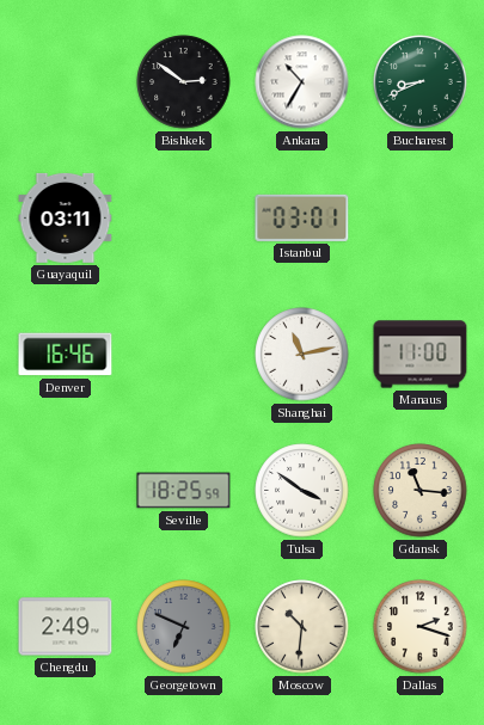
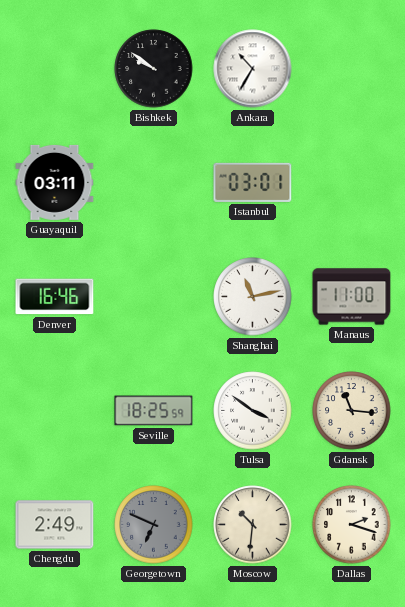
Bishkek: 2:51 -> 9:51
Bucharest: 8:41 -> none
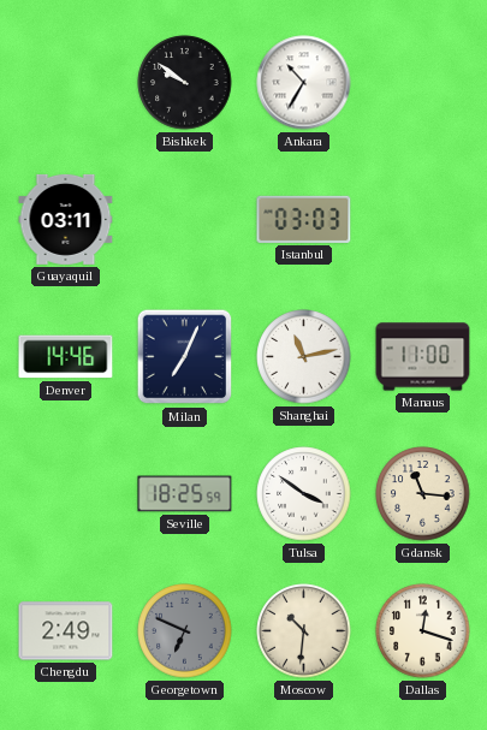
Istanbul: 03:01 -> 03:03
Denver: 16:46 -> 14:46
Milan: none -> 7:04
Dallas: 2:18 -> 12:18
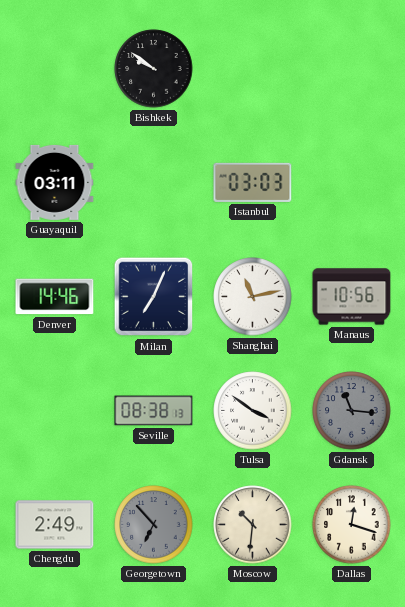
Ankara: 10:35 -> none
Manaus: 11:00 -> 10:56
Seville: 18:25 -> 08:38
Gdansk dial: cream -> grey
Georgetown: 6:49 -> 6:53
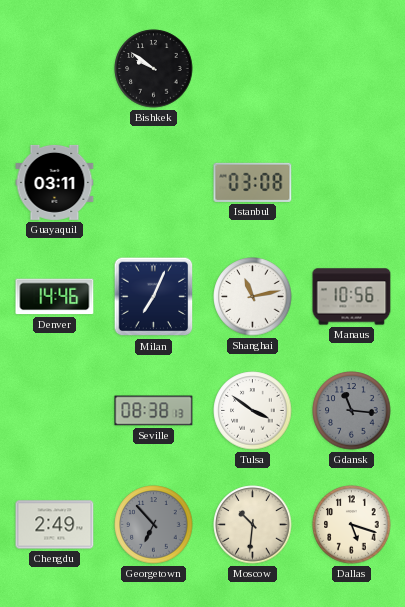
Istanbul: 03:03 -> 03:08
Dallas: 12:18 -> 5:18
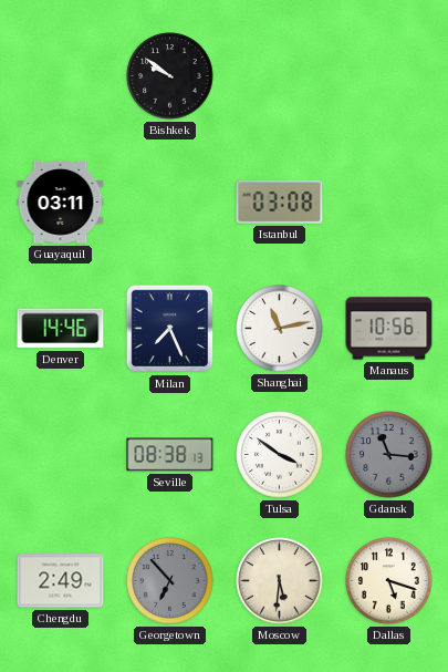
Milan: 7:04 -> 7:26
Moscow: 10:31 -> 5:31
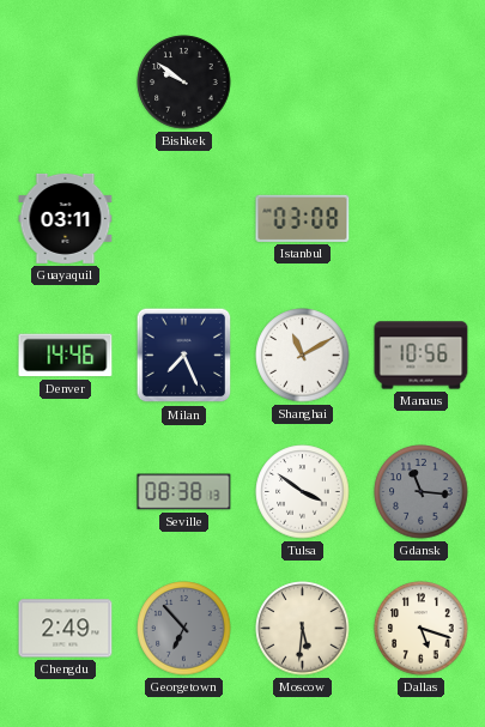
Shanghai: 11:13 -> 11:10
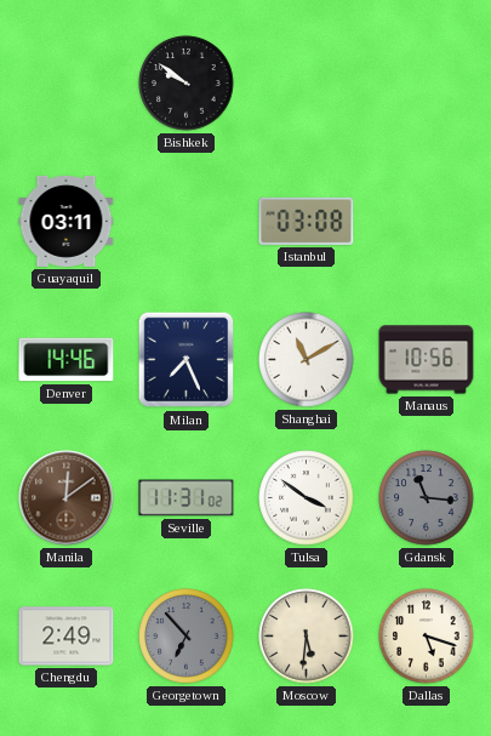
Manila: none -> 12:09
Seville: 08:38 -> 11:31
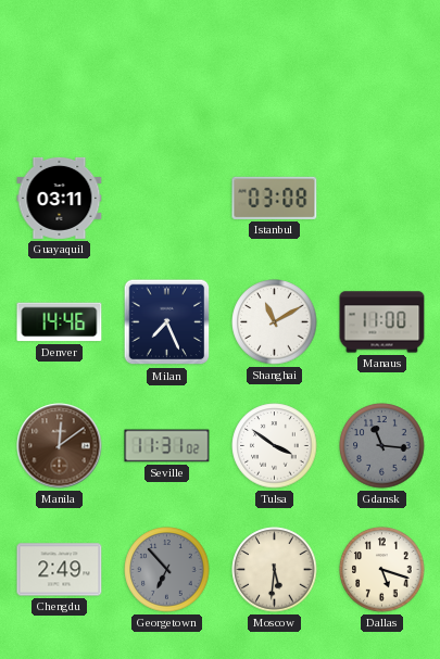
Bishkek: 9:51 -> none
Manaus: 10:56 -> 11:00
